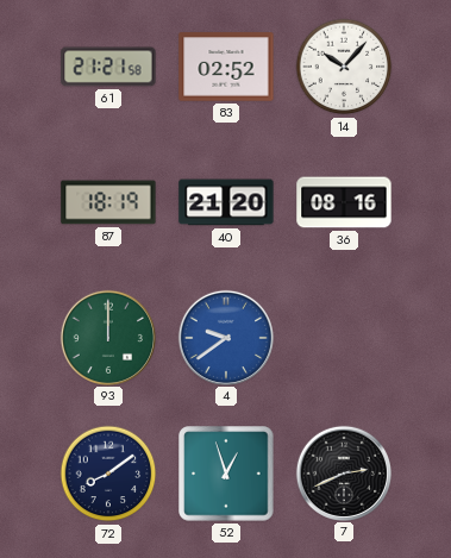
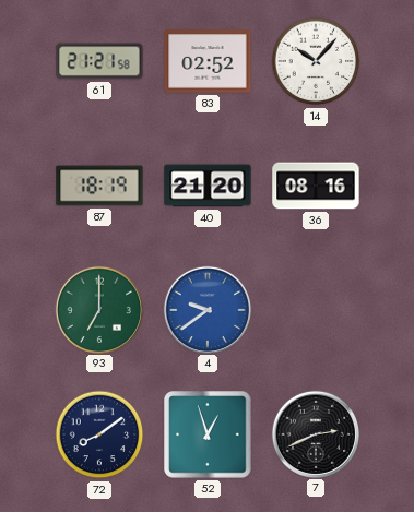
93: 12:00 -> 7:00
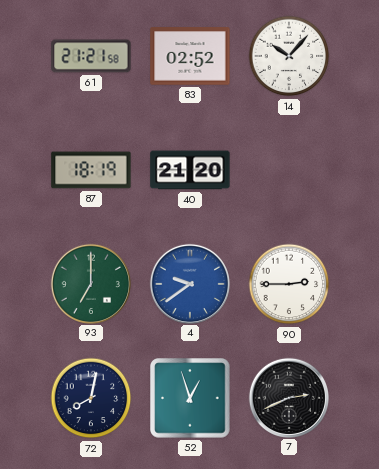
36: 08:16 -> none
90: none -> 2:45
72: 8:09 -> 8:02
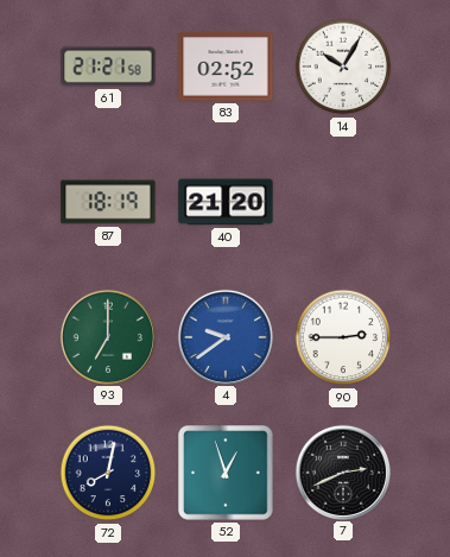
14: 10:07 -> 10:05
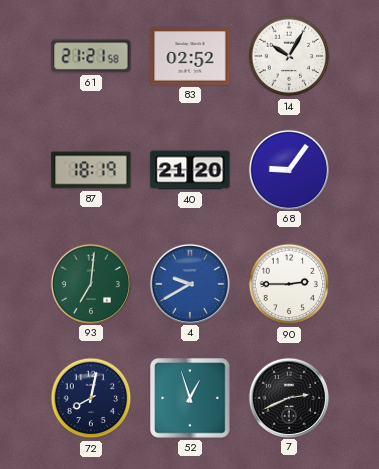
68: none -> 9:06
93: 7:00 -> 7:01
4: 9:39 -> 9:40
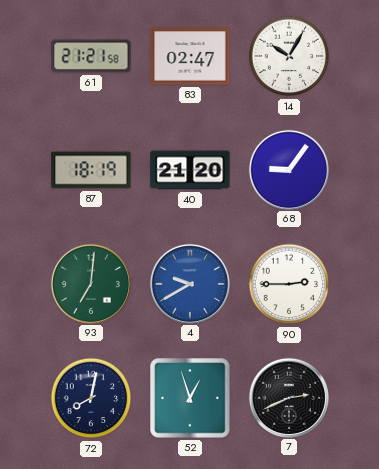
83: 02:52 -> 02:47
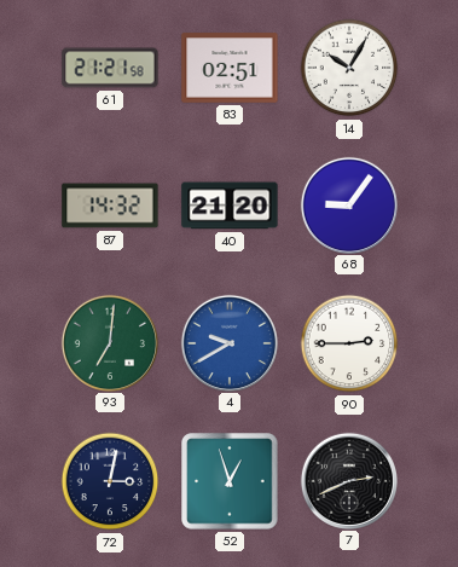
83: 02:47 -> 02:51
87: 18:19 -> 14:32
72: 8:02 -> 3:02
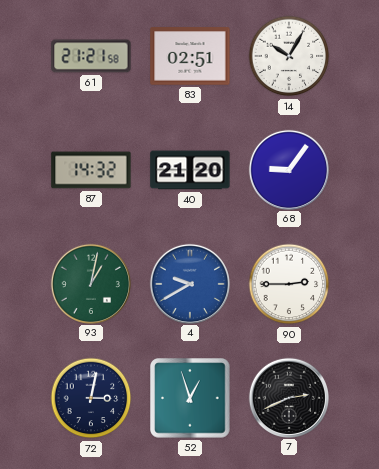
93: 7:01 -> 1:02
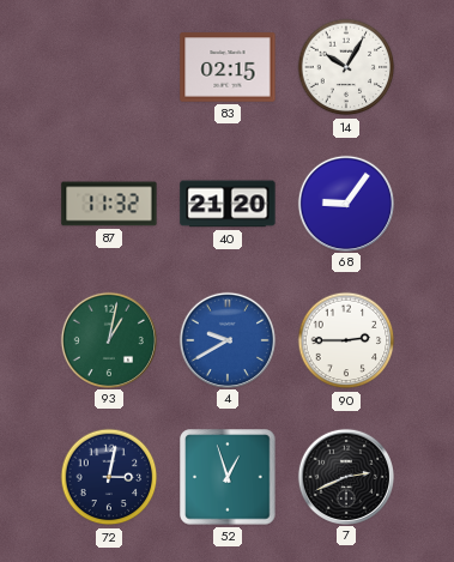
61: 21:21 -> none
83: 02:51 -> 02:15
87: 14:32 -> 11:32
